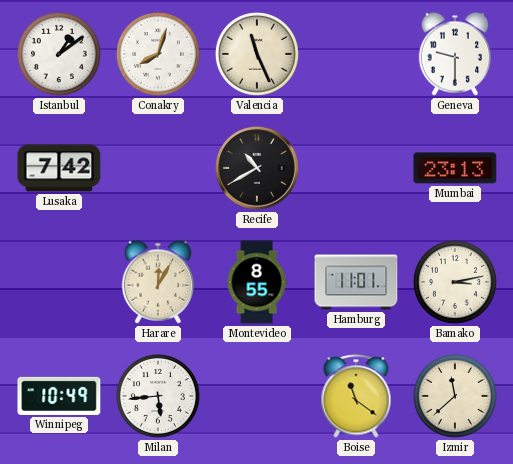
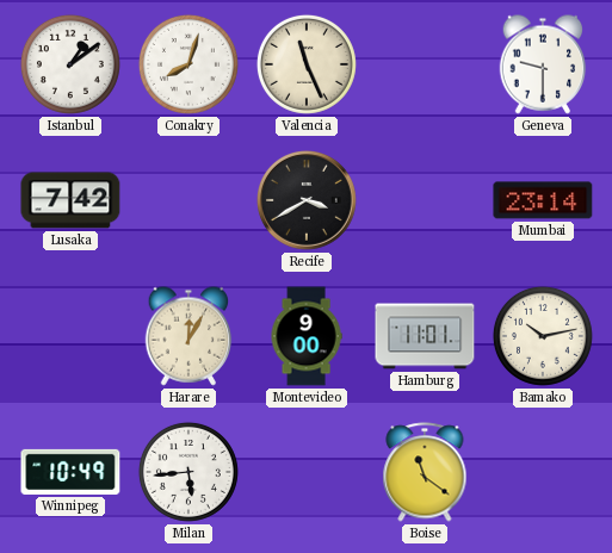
Recife: 10:40 -> 3:40
Mumbai: 23:13 -> 23:14
Montevideo: 8:55 -> 9:00
Bamako: 3:13 -> 10:13
Izmir: 11:38 -> none
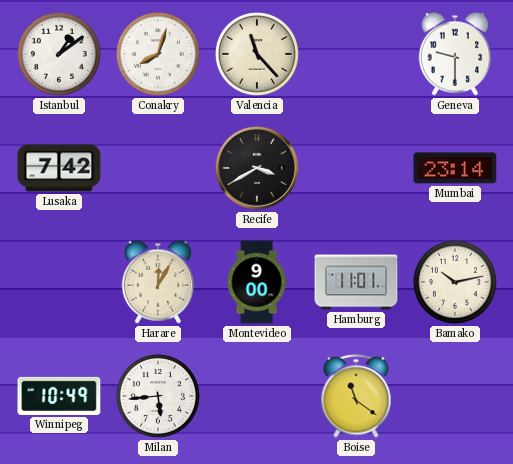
Valencia: 11:26 -> 11:23
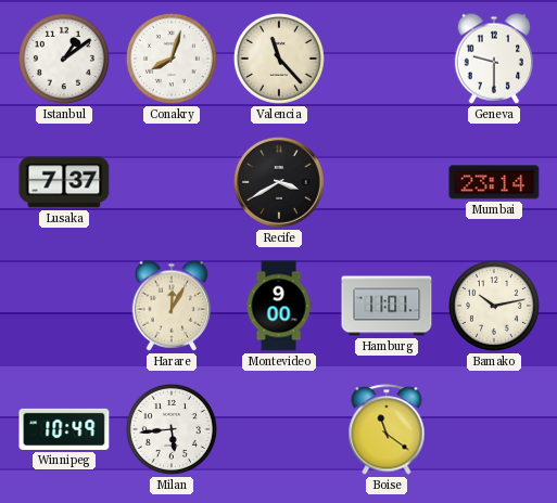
Lusaka: 7:42 -> 7:37
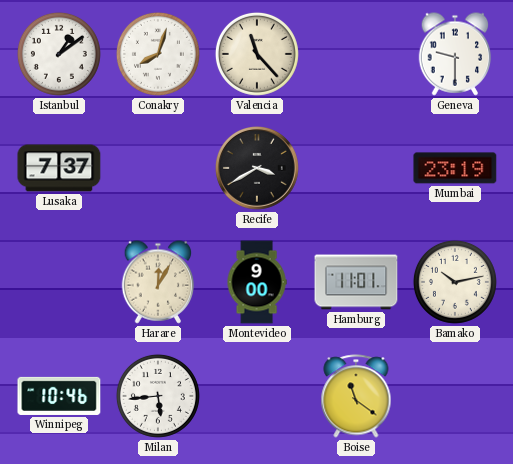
Mumbai: 23:14 -> 23:19
Winnipeg: 10:49 -> 10:46
